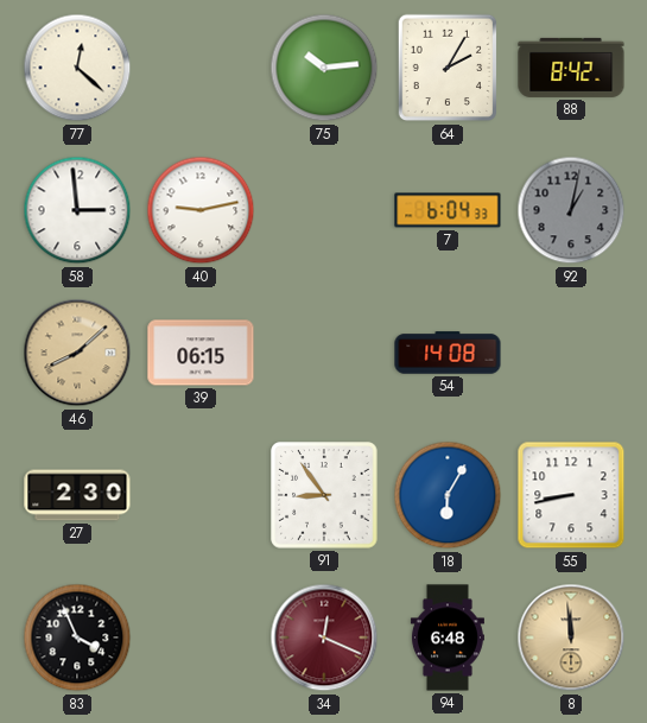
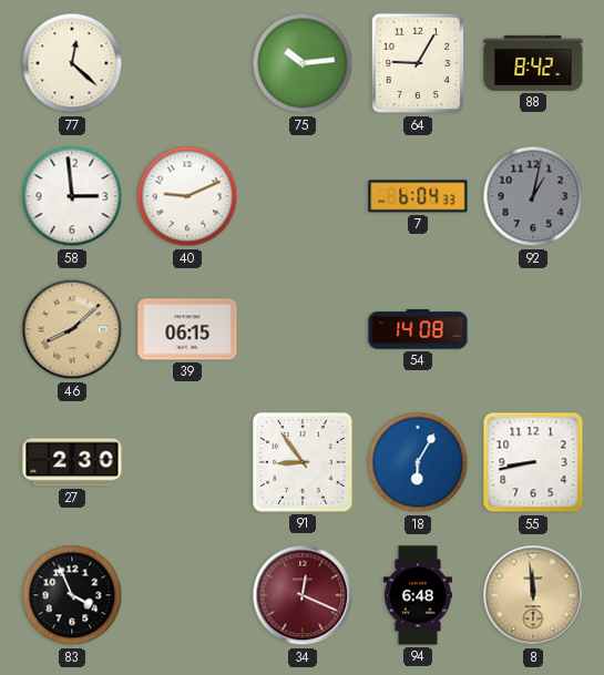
64: 2:05 -> 9:05
40: 9:13 -> 9:11
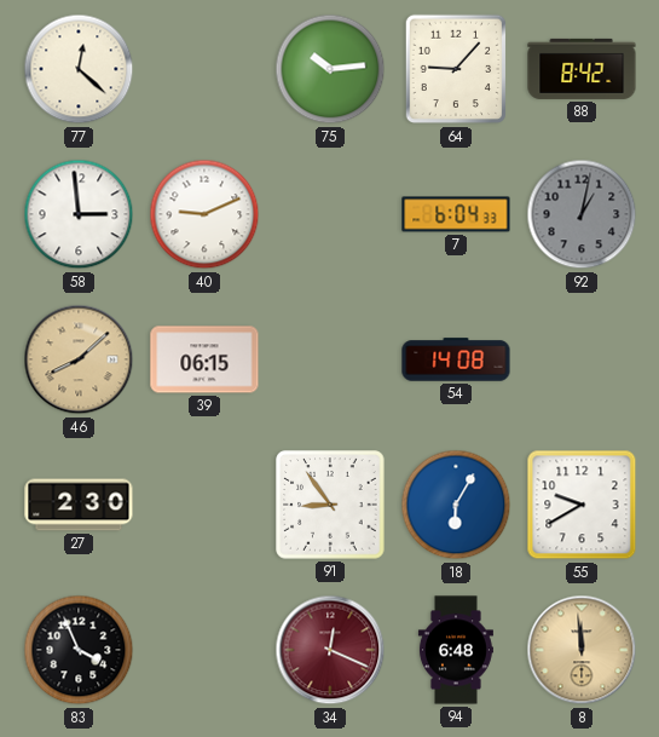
64: 9:05 -> 9:07
55: 8:43 -> 9:40
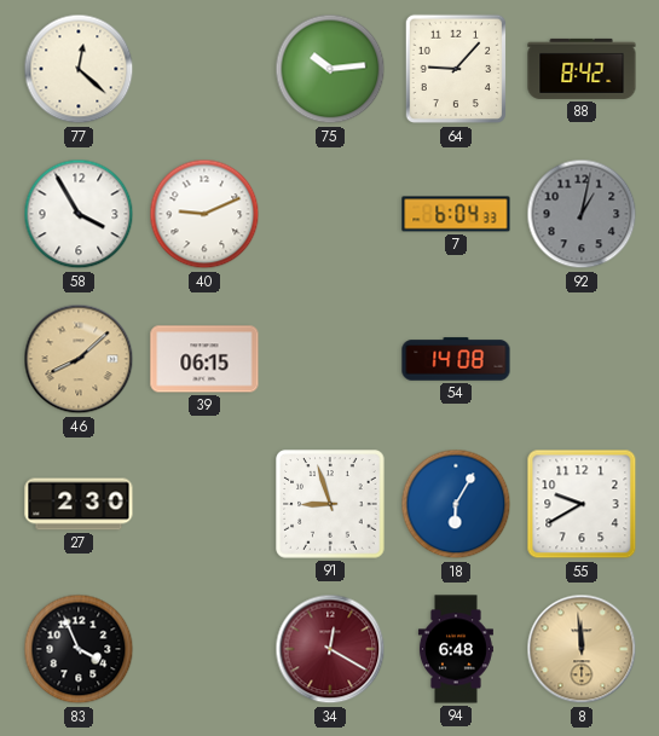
58: 2:59 -> 3:55
91: 8:54 -> 8:57
34: 12:19 -> 12:20
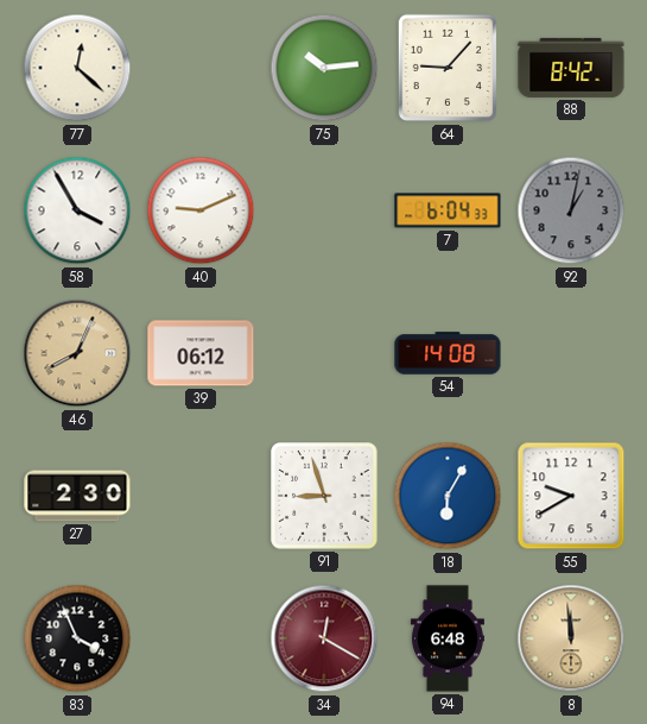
46: 8:08 -> 8:04
39: 06:15 -> 06:12
